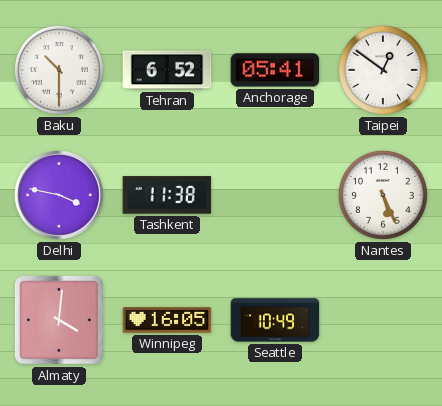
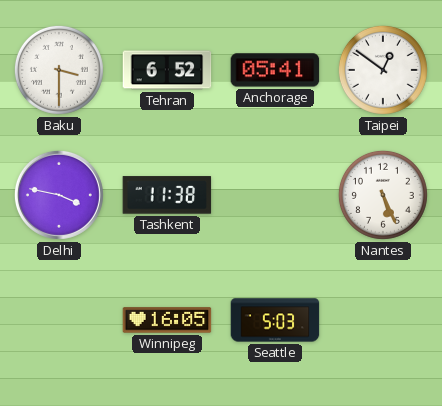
Baku: 10:30 -> 3:30
Almaty: 4:01 -> none
Seattle: 10:49 -> 5:03
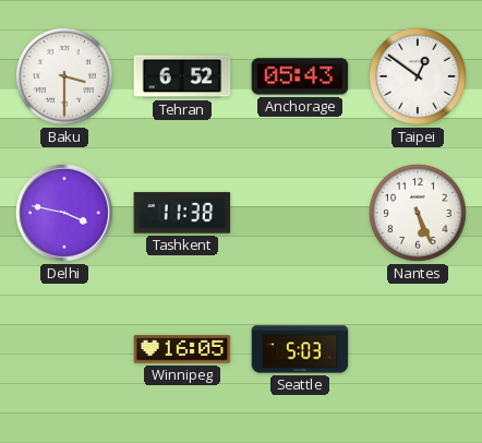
Anchorage: 05:41 -> 05:43
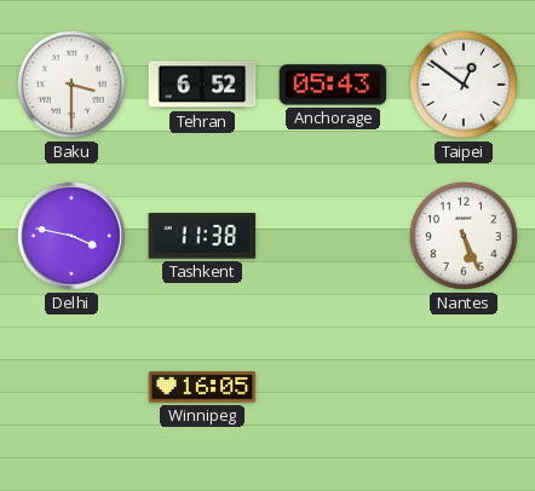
Seattle: 5:03 -> none
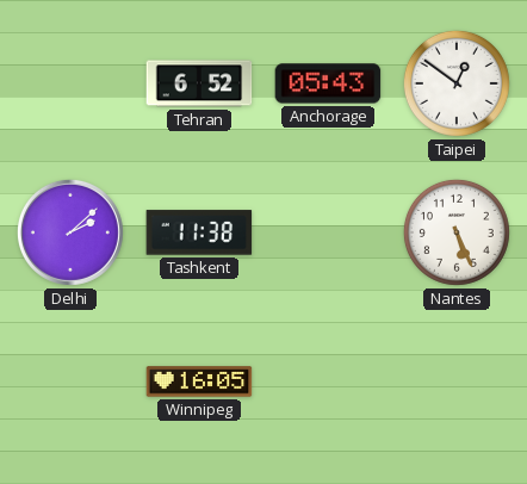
Baku: 3:30 -> none
Delhi: 3:47 -> 2:08
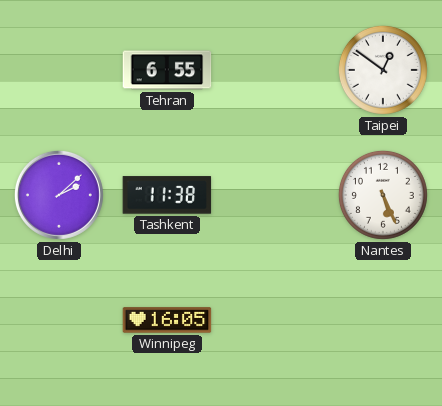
Tehran: 6:52 -> 6:55
Anchorage: 05:43 -> none
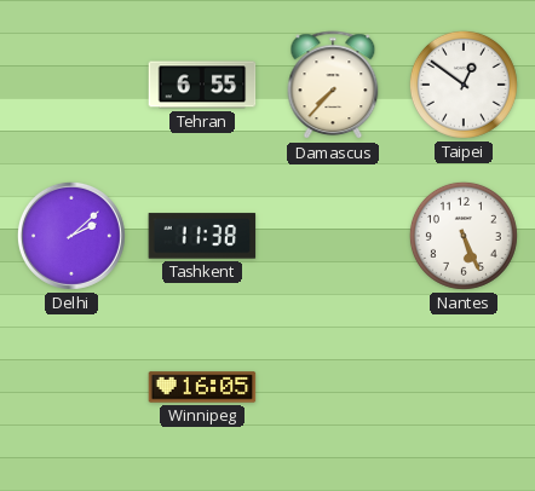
Damascus: none -> 7:37
